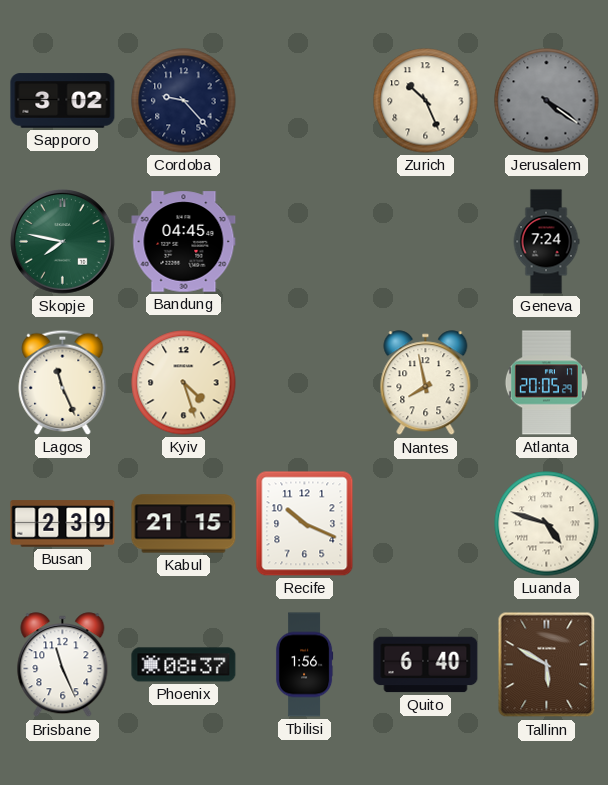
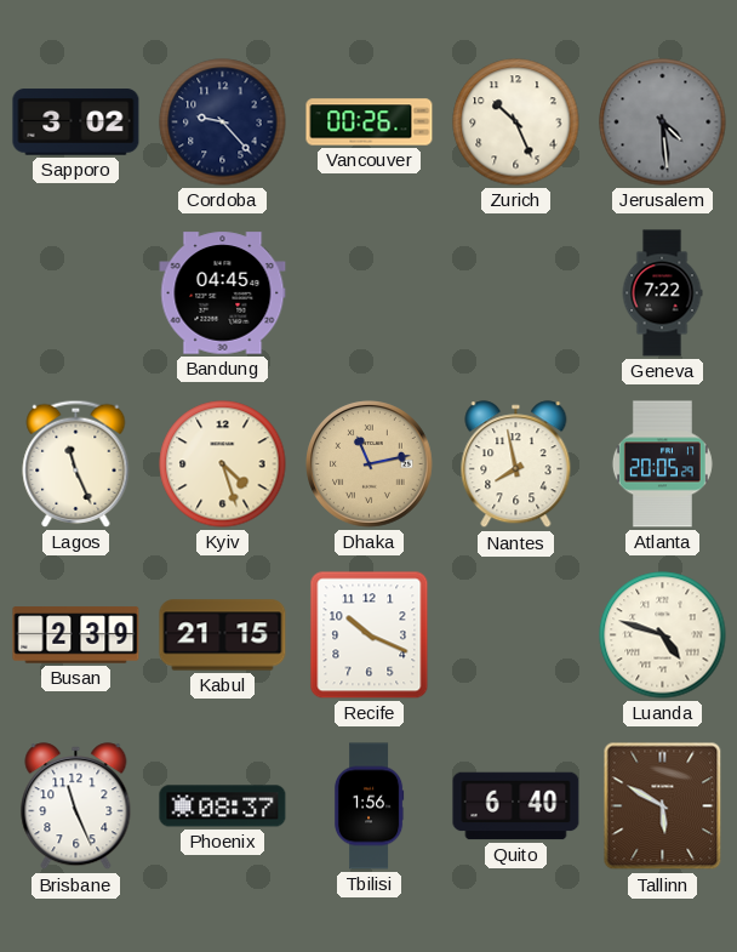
Vancouver: none -> 00:26
Jerusalem: 4:21 -> 4:29
Skopje: 7:47 -> none
Geneva: 7:24 -> 7:22
Dhaka: none -> 11:13
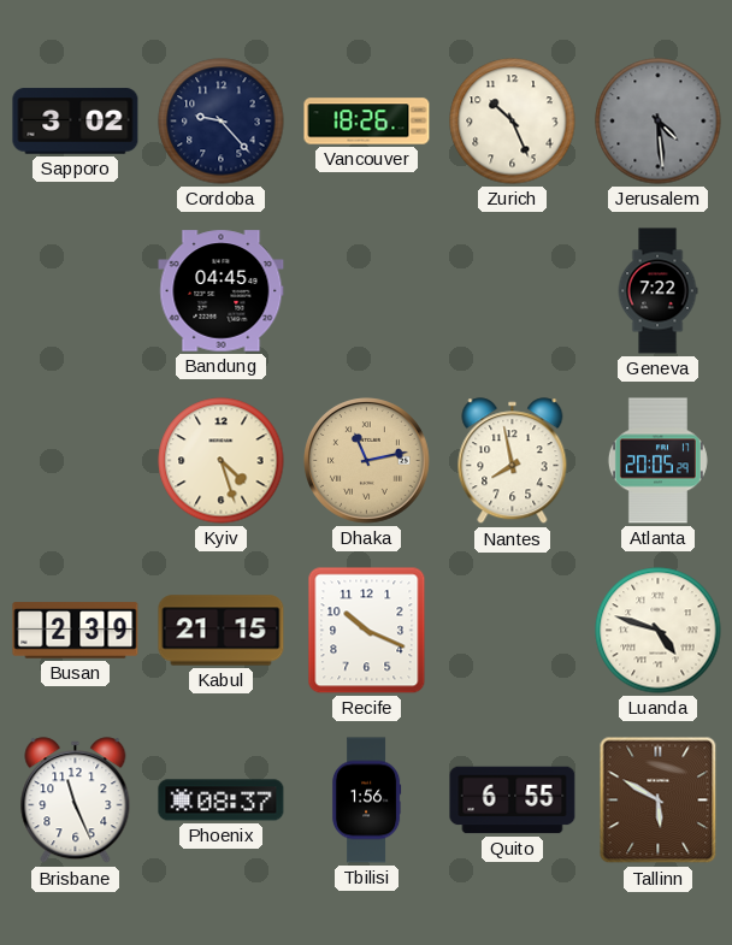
Vancouver: 00:26 -> 18:26
Lagos: 11:26 -> none
Quito: 6:40 -> 6:55
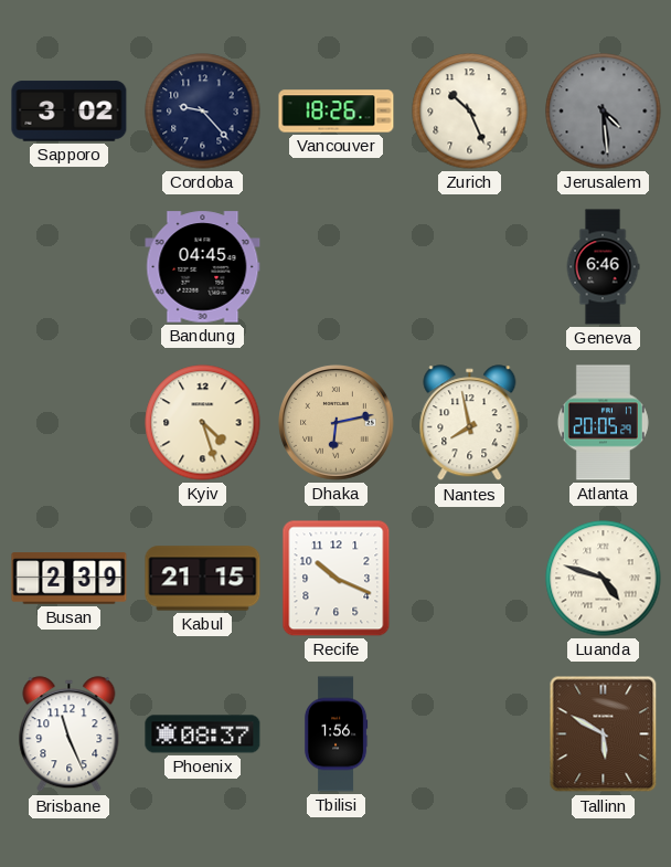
Geneva: 7:22 -> 6:46
Dhaka: 11:13 -> 6:13
Quito: 6:55 -> none
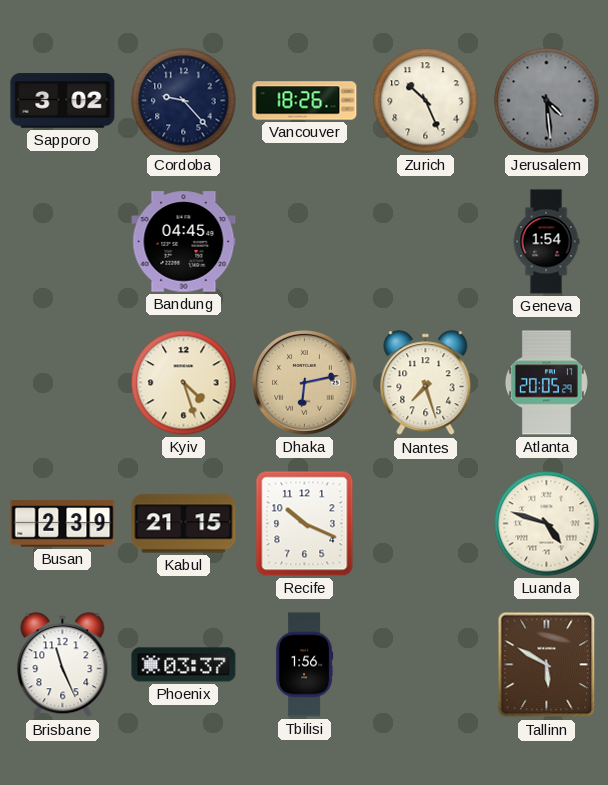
Geneva: 6:46 -> 1:54
Nantes: 7:58 -> 7:27
Phoenix: 08:37 -> 03:37
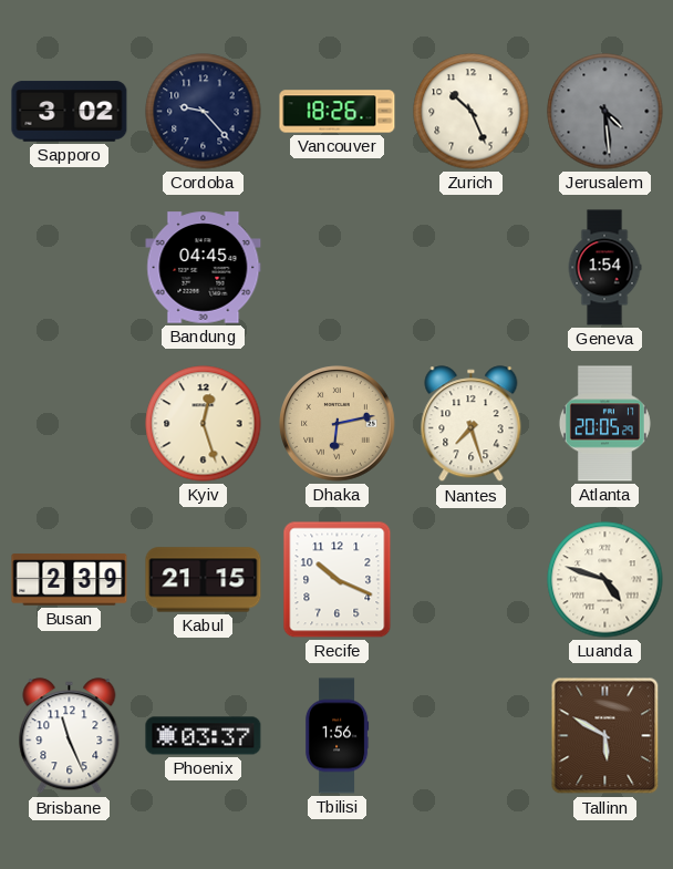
Kyiv: 4:27 -> 12:27
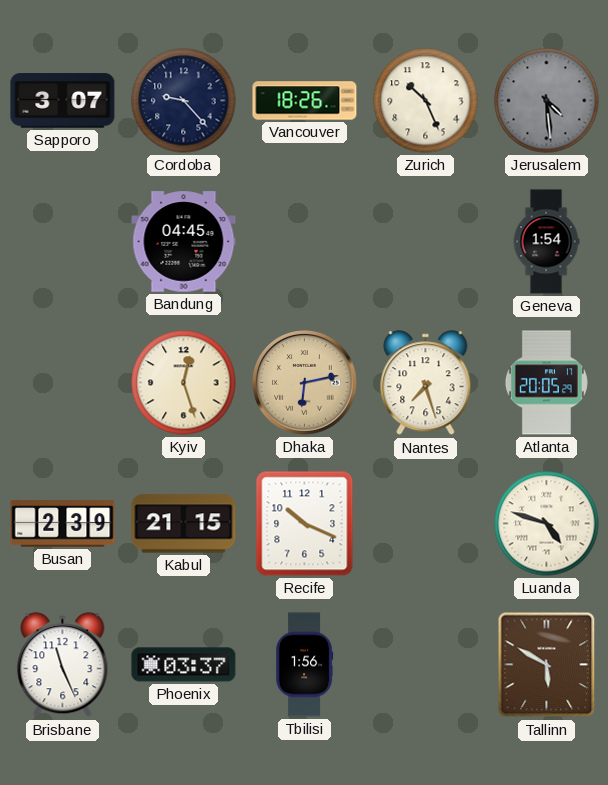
Sapporo: 3:02 -> 3:07
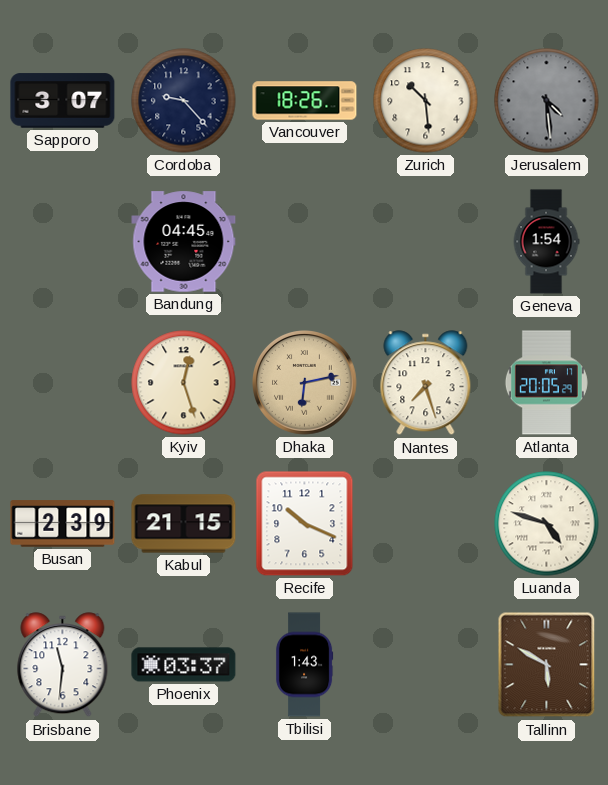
Zurich: 10:26 -> 10:29
Brisbane: 11:26 -> 11:31
Tbilisi: 1:56 -> 1:43
